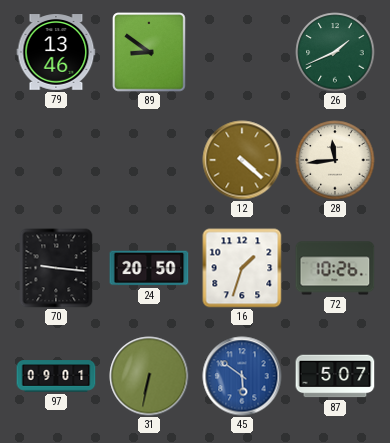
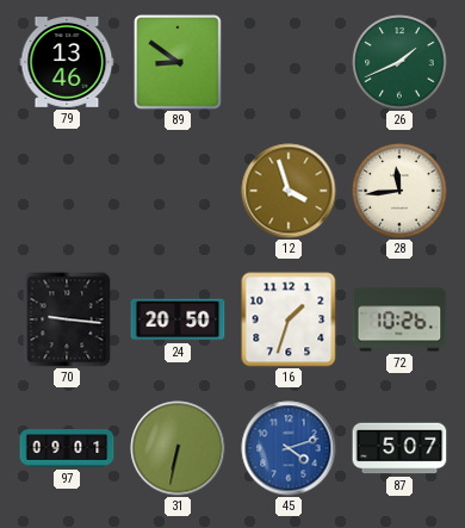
12: 4:22 -> 3:57
45: 5:51 -> 4:12
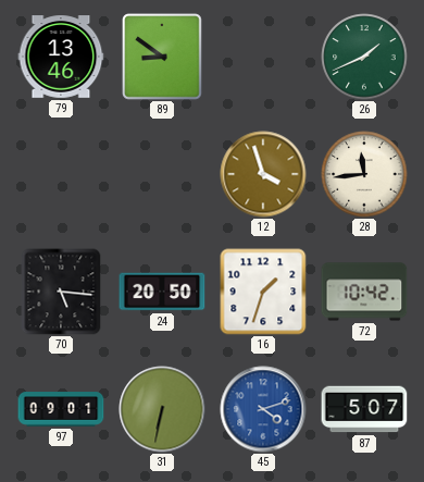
70: 9:16 -> 5:16
72: 10:26 -> 10:42
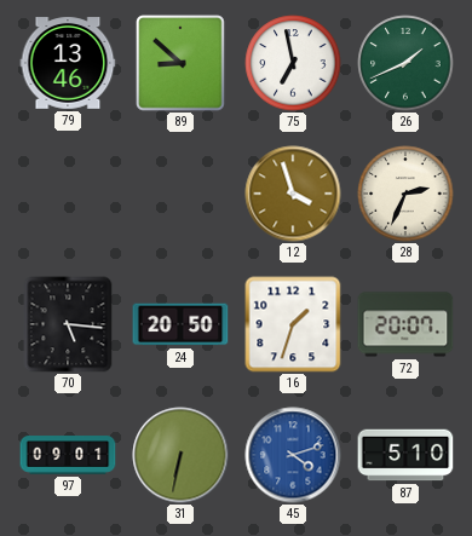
89: 8:51 -> 8:52
75: none -> 6:58
28: 11:44 -> 2:34
72: 10:42 -> 20:07
87: 5:07 -> 5:10
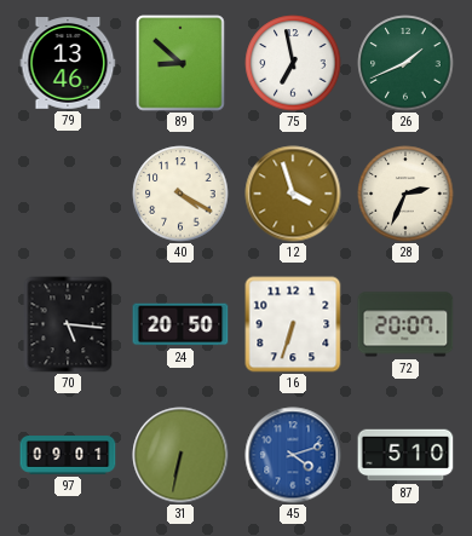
40: none -> 4:20
16: 1:33 -> 6:33
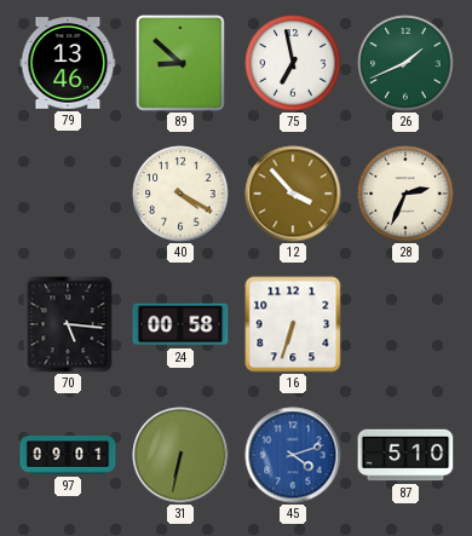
12: 3:57 -> 3:53
24: 20:50 -> 00:58
72: 20:07 -> none
